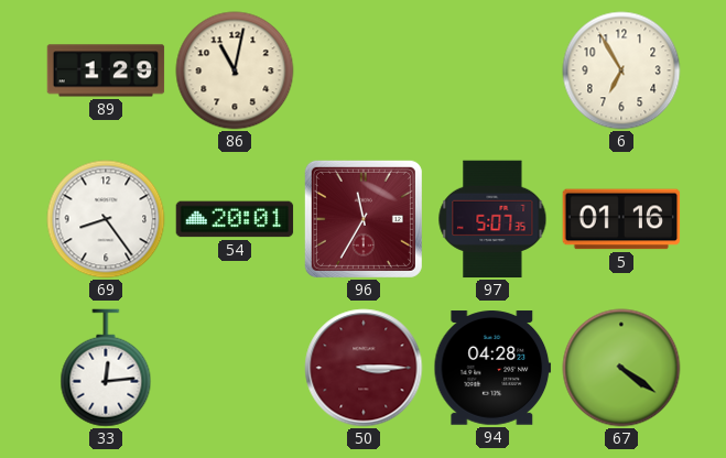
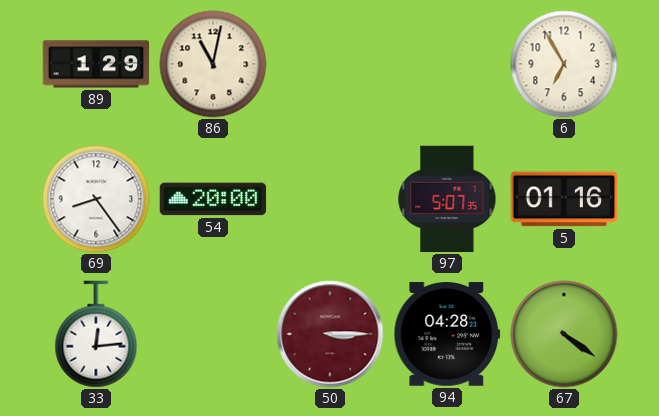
54: 20:01 -> 20:00
96: 11:35 -> none
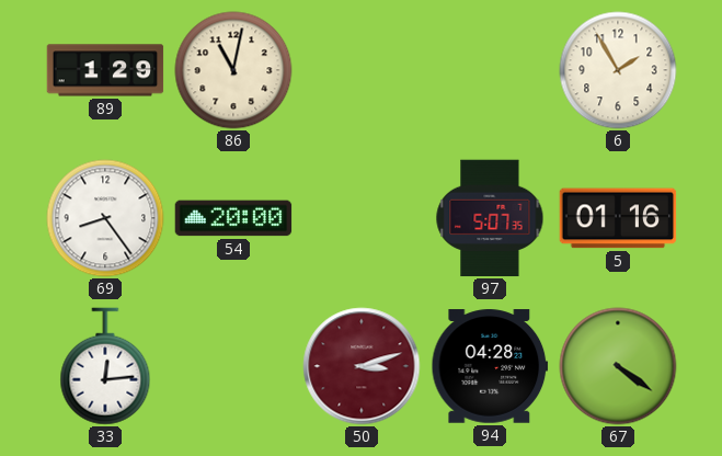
6: 6:55 -> 1:55
50: 3:15 -> 3:12
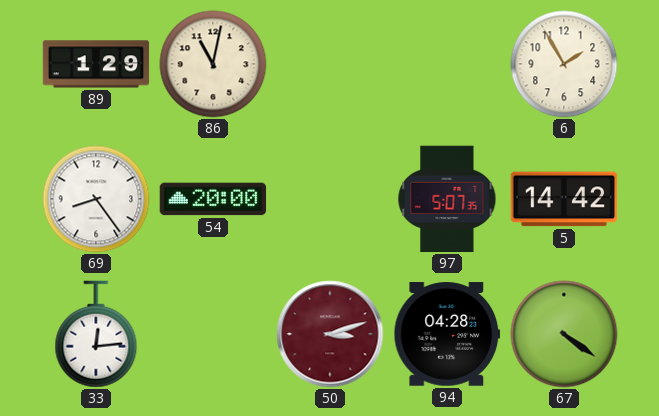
5: 01:16 -> 14:42
